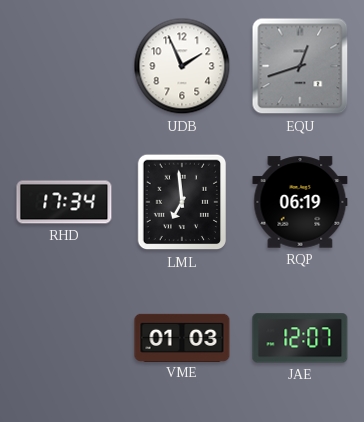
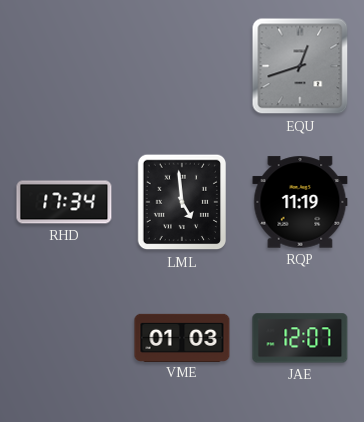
UDB: 1:56 -> none
LML: 6:59 -> 4:59
RQP: 06:19 -> 11:19
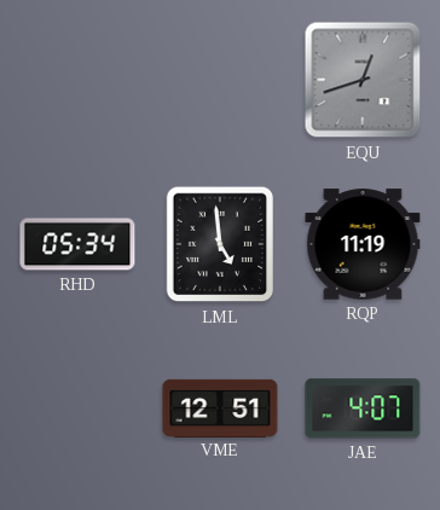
RHD: 17:34 -> 05:34
VME: 01:03 -> 12:51
JAE: 12:07 -> 4:07
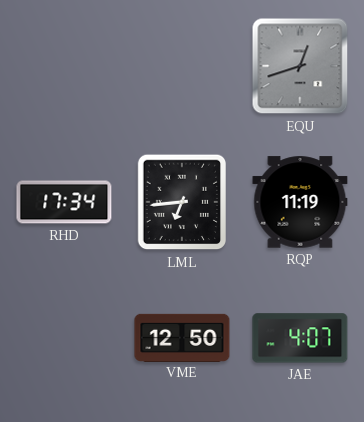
RHD: 05:34 -> 17:34
LML: 4:59 -> 6:44
VME: 12:51 -> 12:50
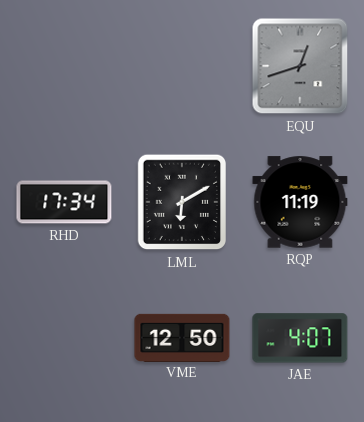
LML: 6:44 -> 6:10
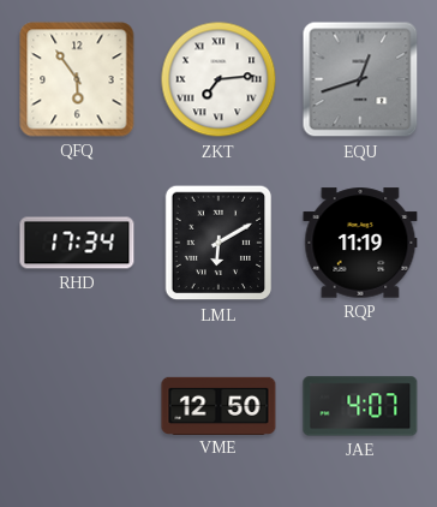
QFQ: none -> 5:54
ZKT: none -> 7:14
